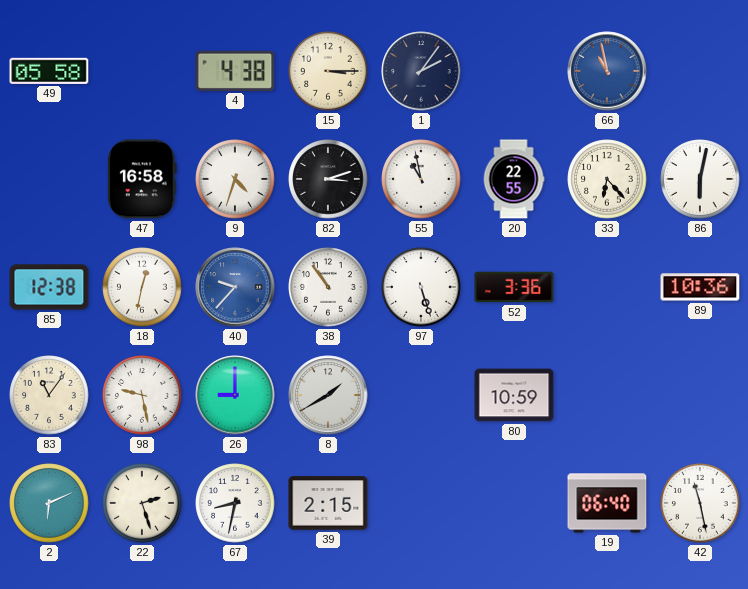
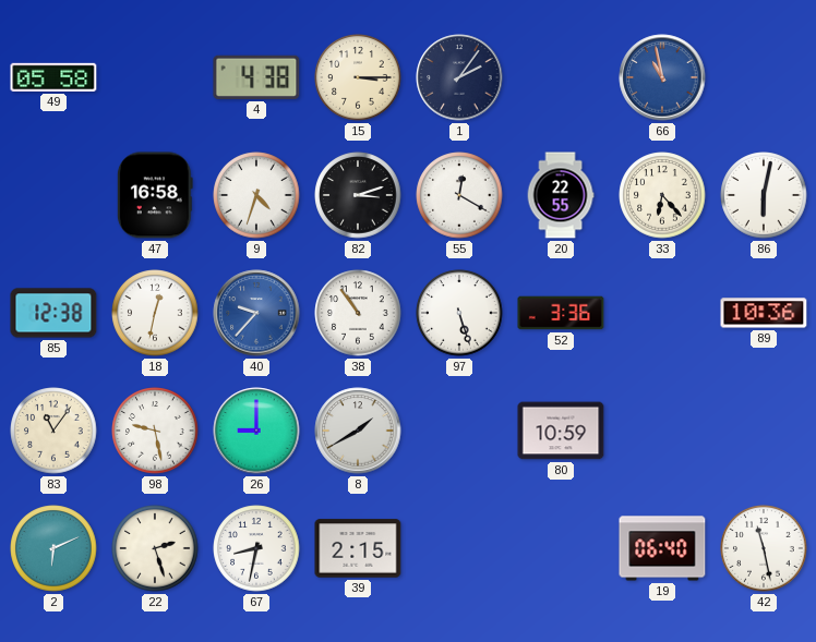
55: 10:58 -> 12:20
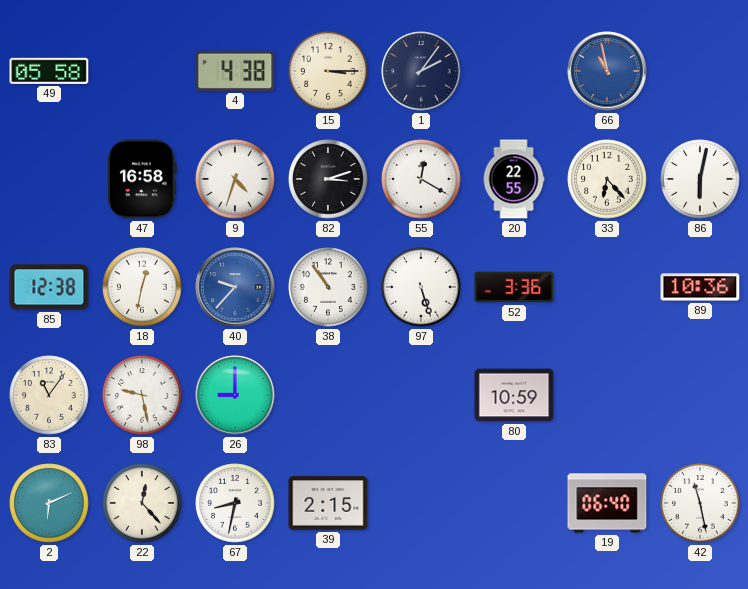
8: 1:40 -> none
22: 2:27 -> 12:23
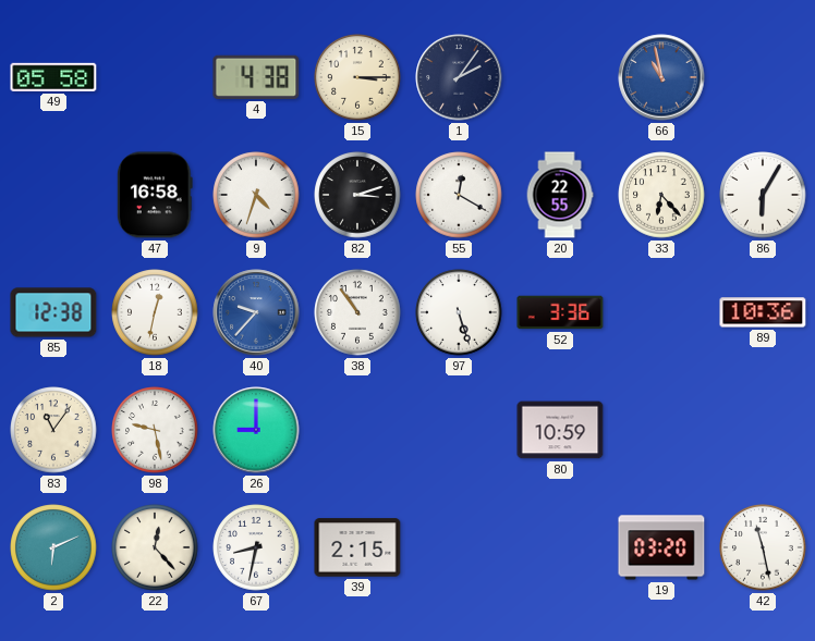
86: 6:02 -> 6:05
19: 06:40 -> 03:20
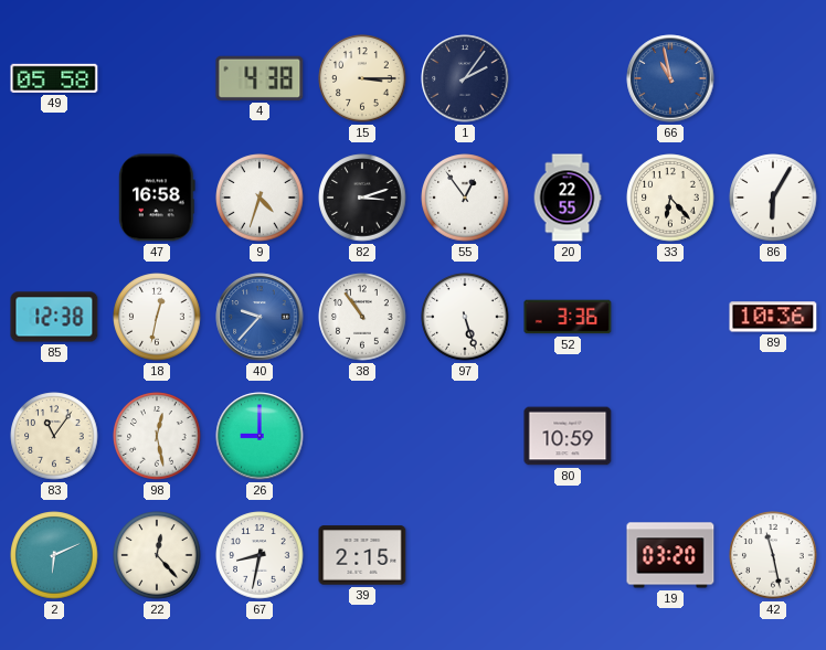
55: 12:20 -> 12:54
98: 9:28 -> 12:28
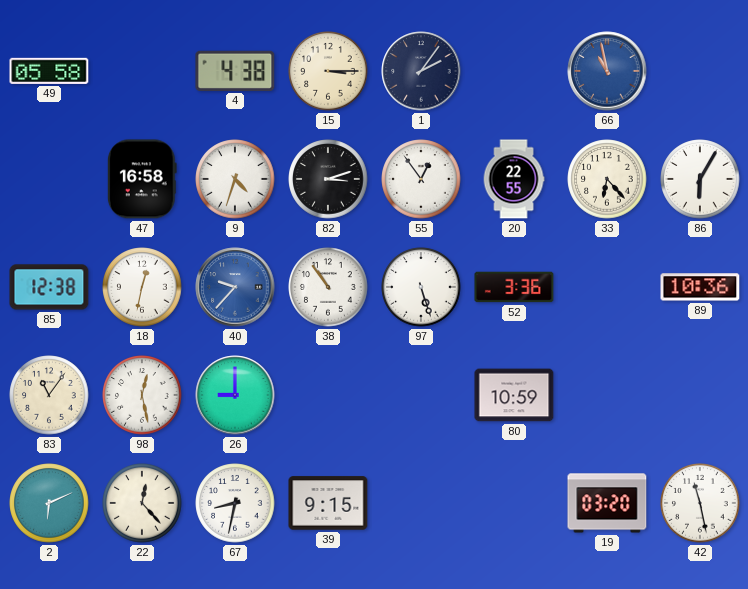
39: 2:15 -> 9:15
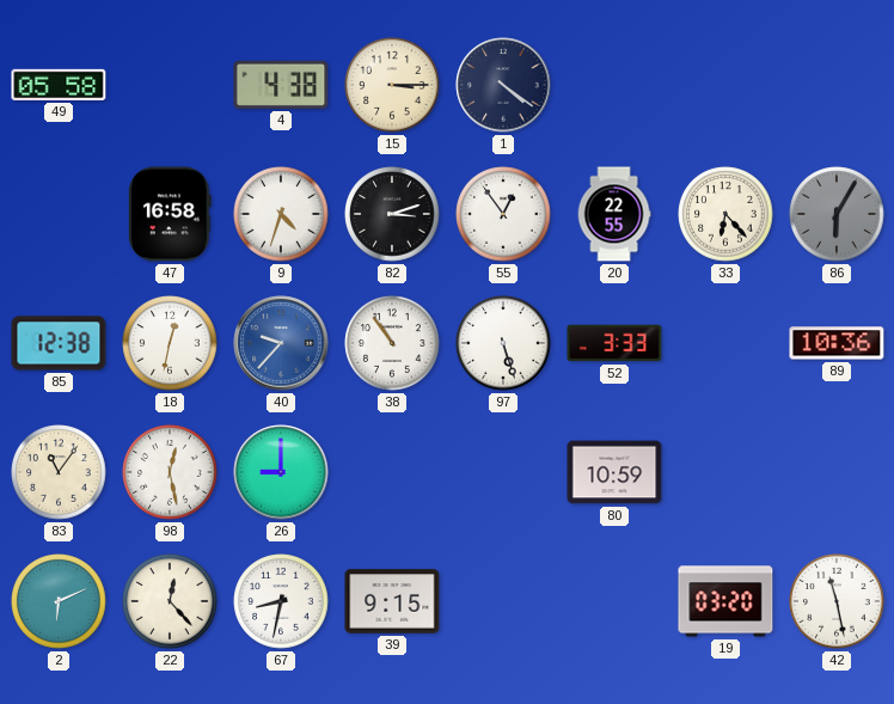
1: 2:06 -> 4:21
66: 10:58 -> none
86 dial: white -> grey
52: 3:36 -> 3:33
